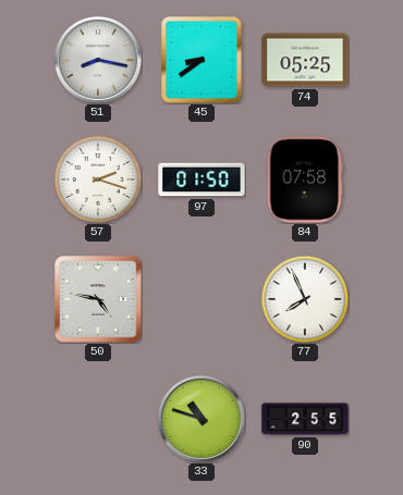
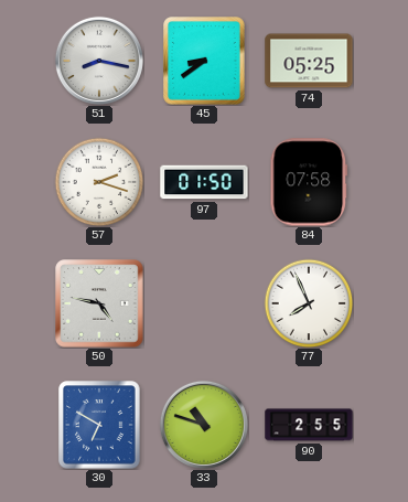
30: none -> 6:50
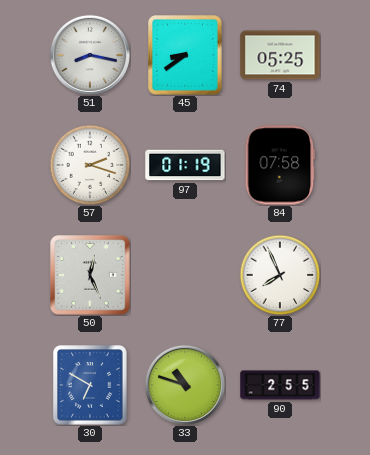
97: 01:50 -> 01:19
50: 4:47 -> 12:26
